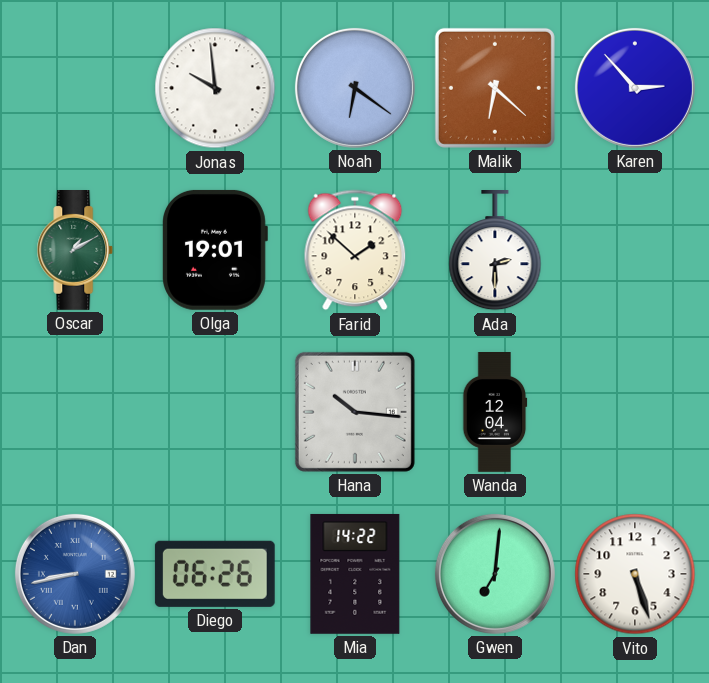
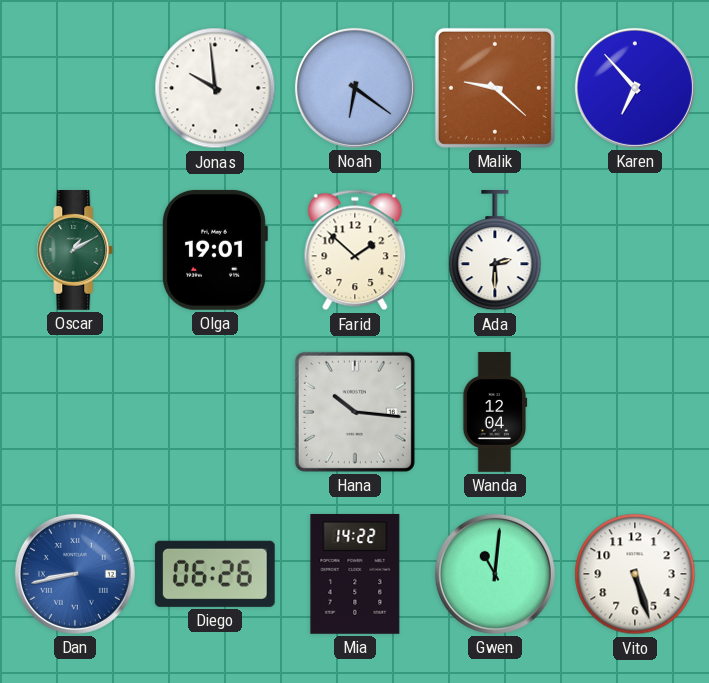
Malik: 6:22 -> 9:22
Karen: 2:53 -> 6:53
Gwen: 7:01 -> 11:01
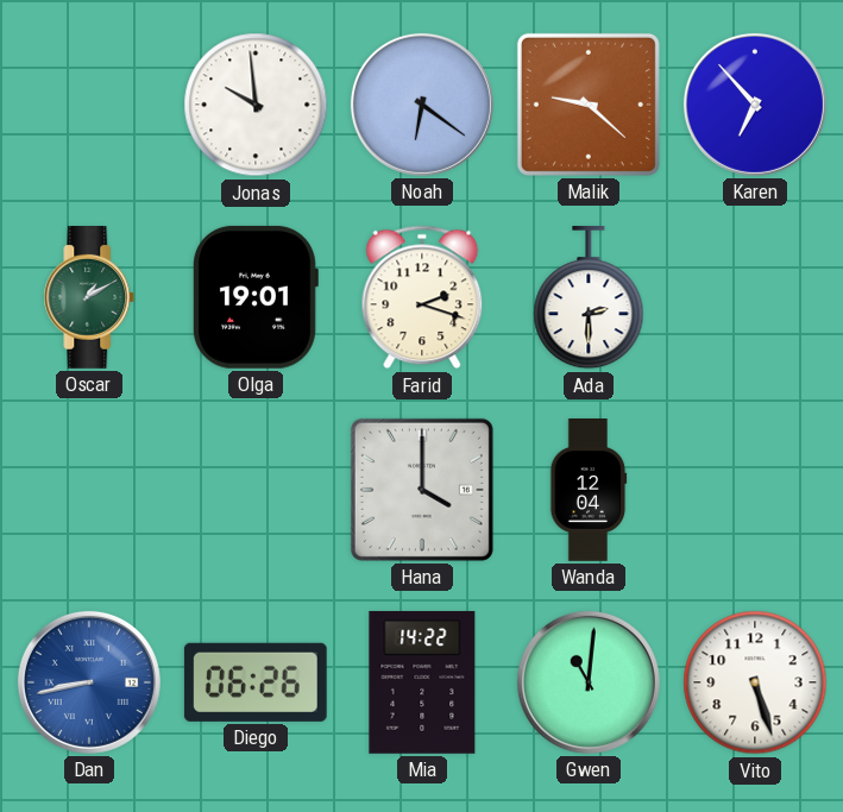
Farid: 1:52 -> 2:18
Hana: 10:16 -> 4:00
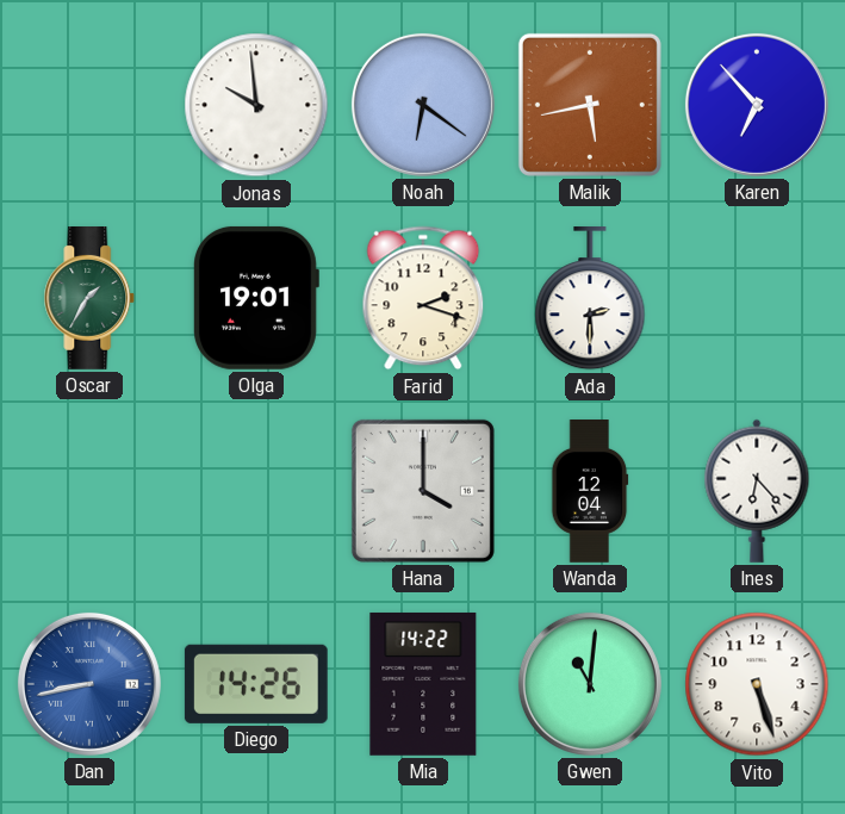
Malik: 9:22 -> 5:43
Oscar: 1:10 -> 1:35
Ines: none -> 6:23
Diego: 06:26 -> 14:26
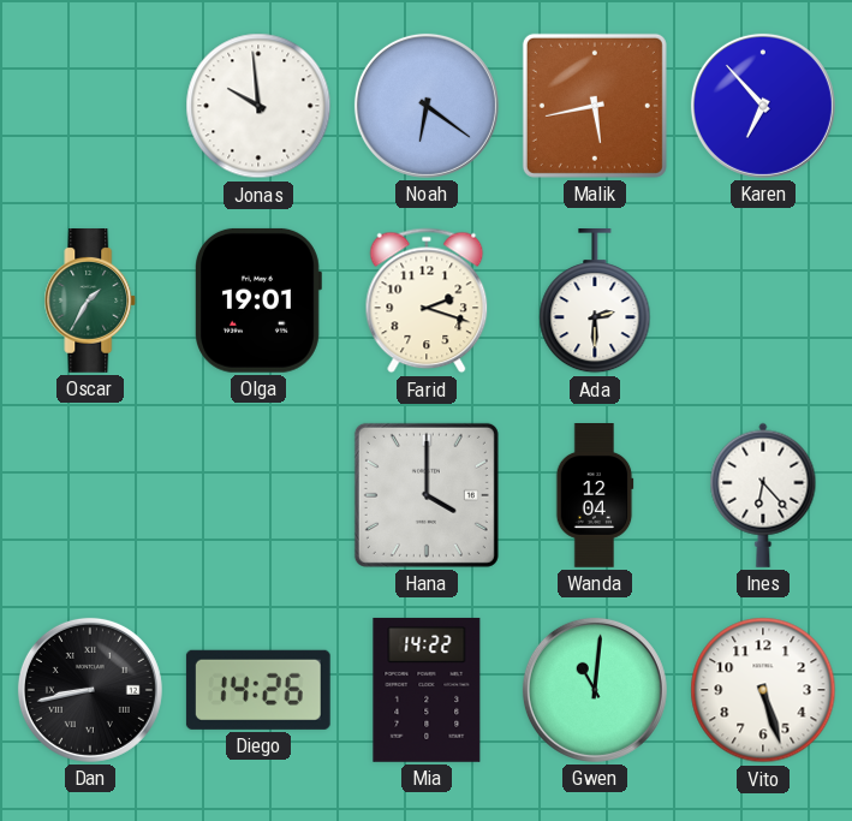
Dan dial: blue -> black
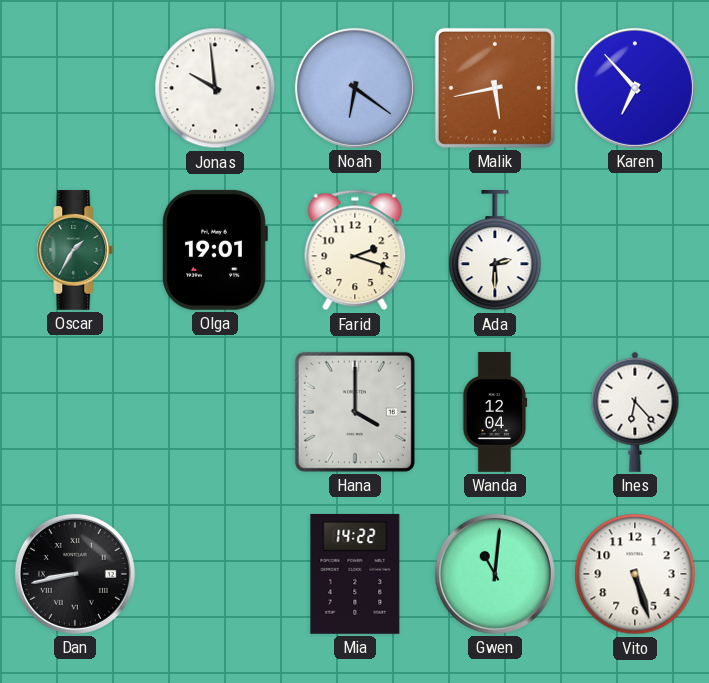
Diego: 14:26 -> none
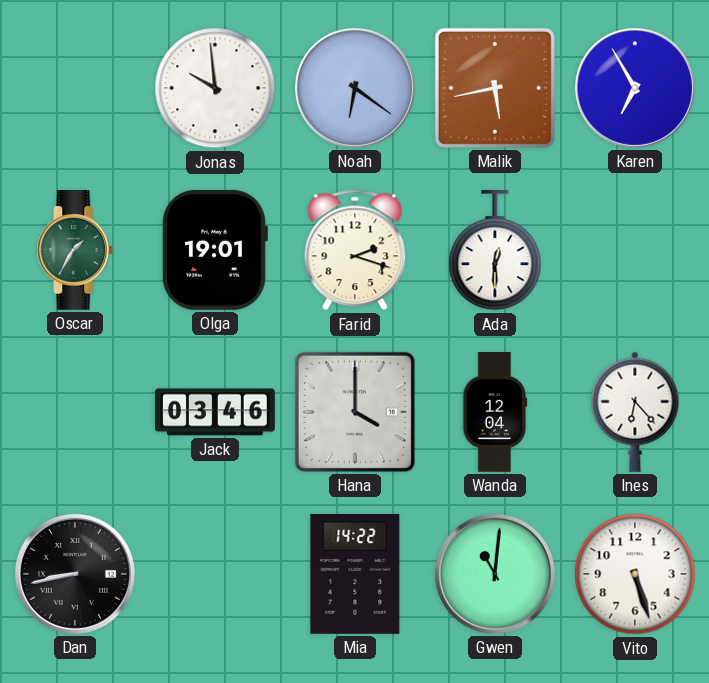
Karen: 6:53 -> 6:55
Ada: 2:30 -> 12:30
Jack: none -> 03:46
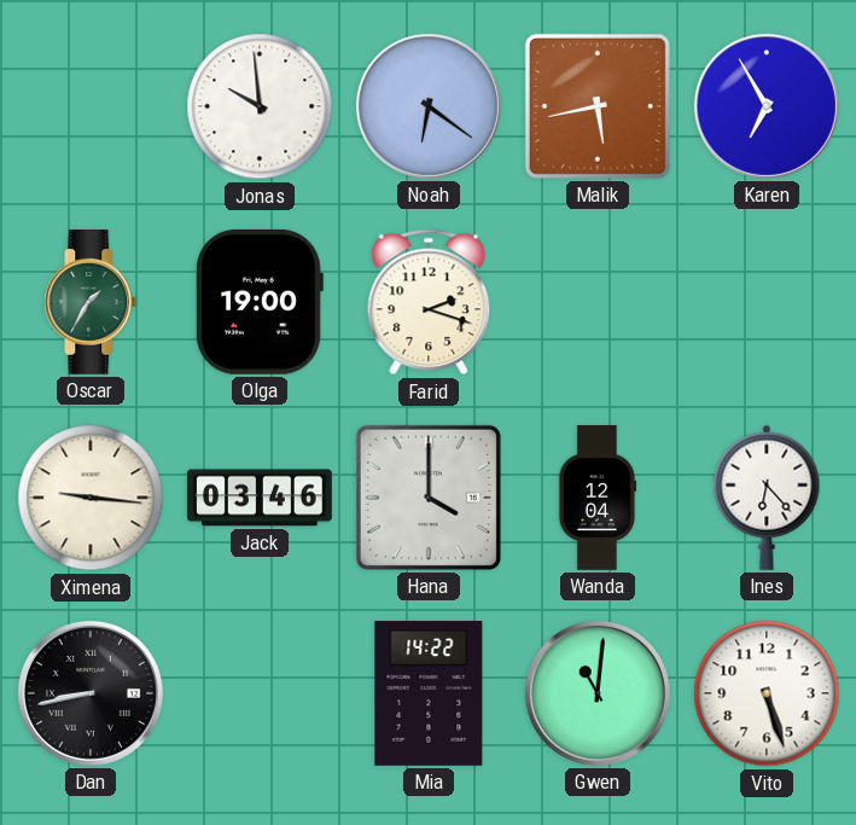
Olga: 19:01 -> 19:00
Ada: 12:30 -> none
Ximena: none -> 9:16
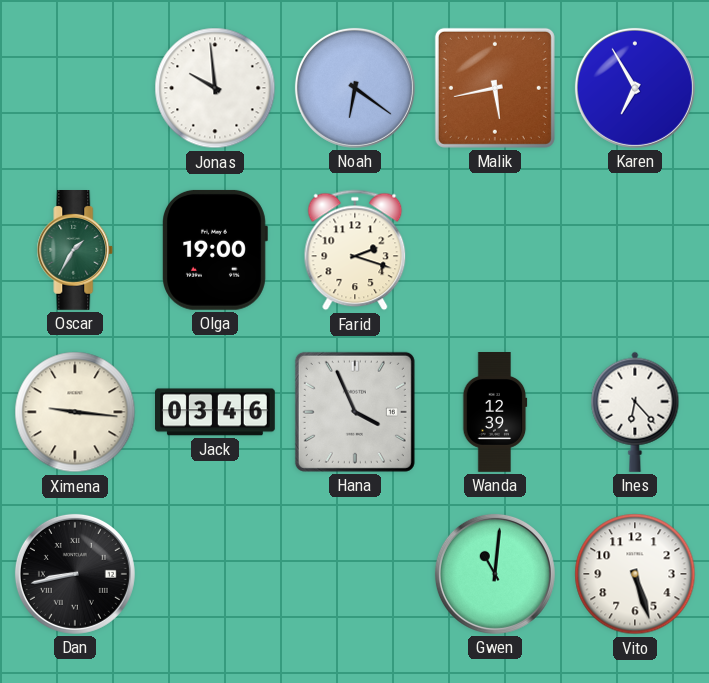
Hana: 4:00 -> 3:56
Wanda: 12:04 -> 12:39
Mia: 14:22 -> none
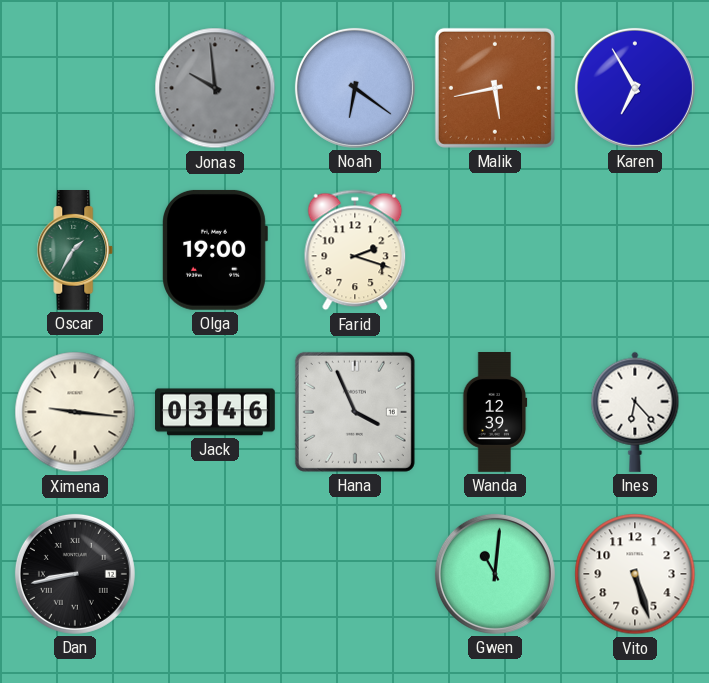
Jonas dial: white -> grey
